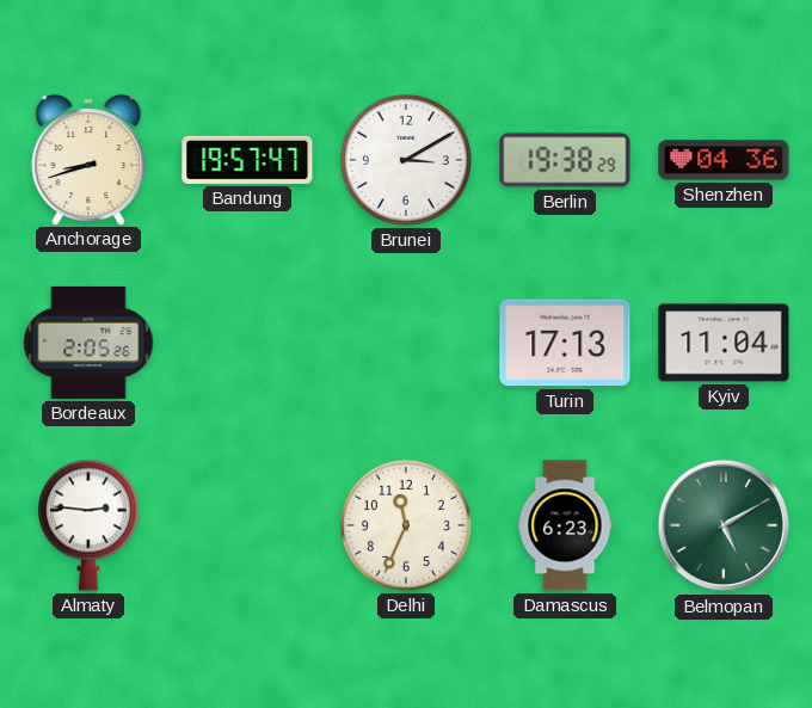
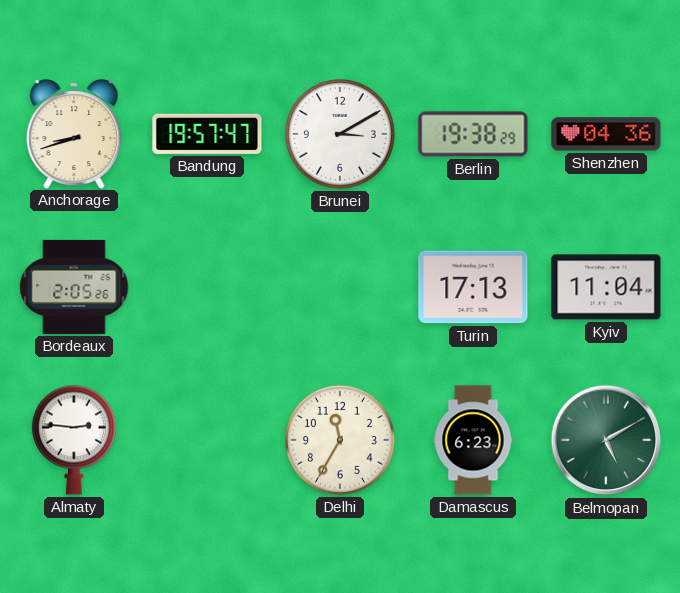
Delhi: 11:34 -> 11:35
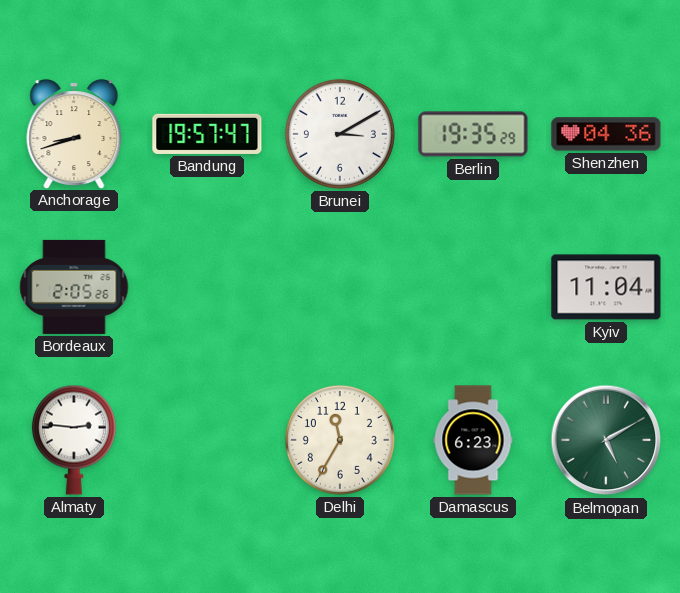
Berlin: 19:38 -> 19:35
Turin: 17:13 -> none
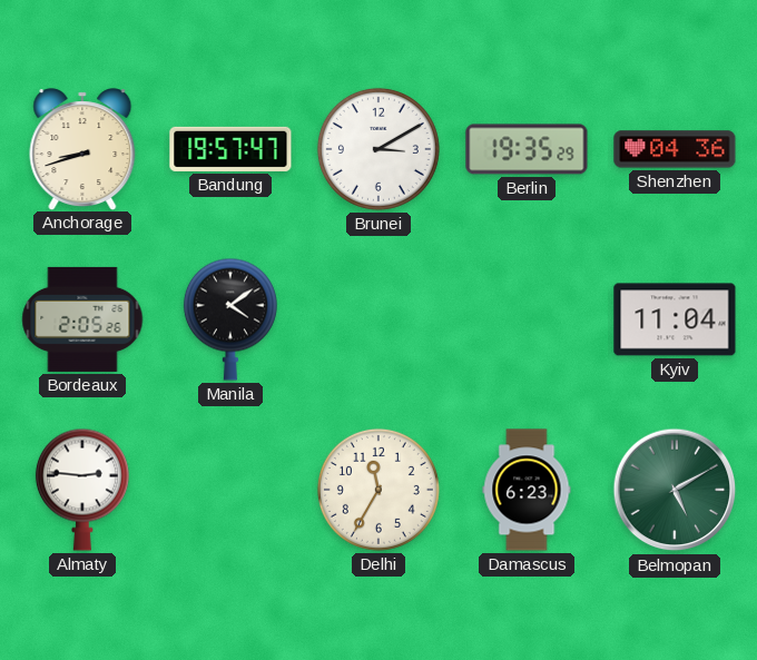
Manila: none -> 4:09
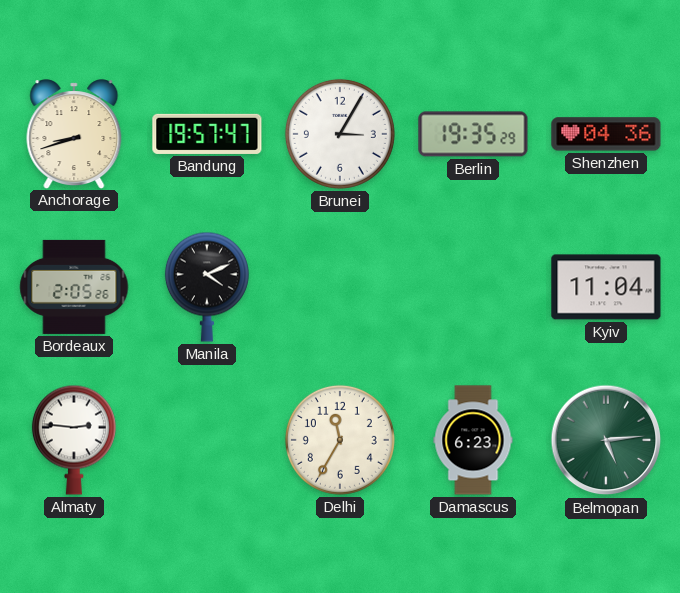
Brunei: 3:10 -> 3:05
Manila: 4:09 -> 4:11
Belmopan: 5:10 -> 5:14
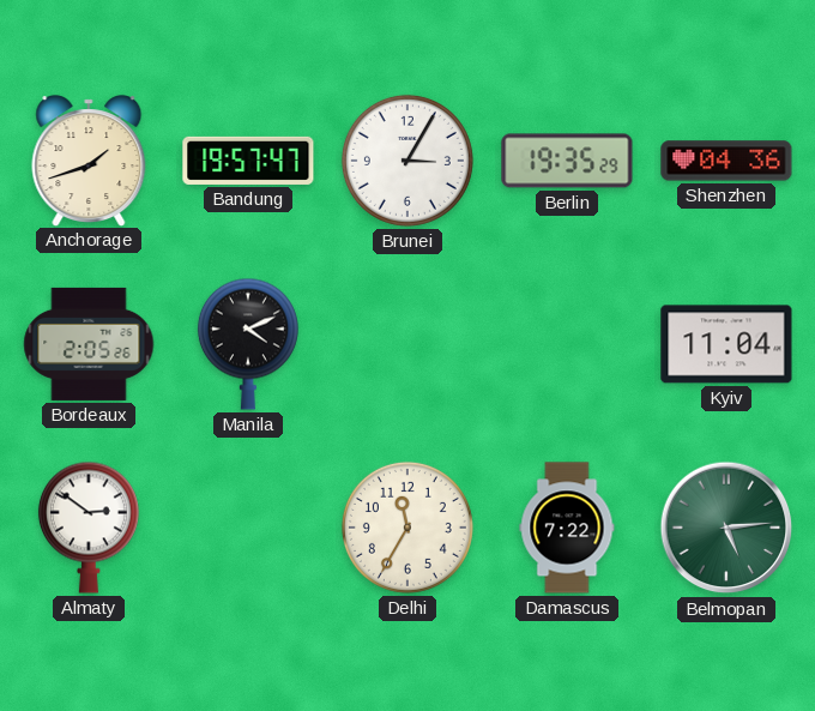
Anchorage: 8:42 -> 1:42
Almaty: 2:46 -> 2:51
Damascus: 6:23 -> 7:22
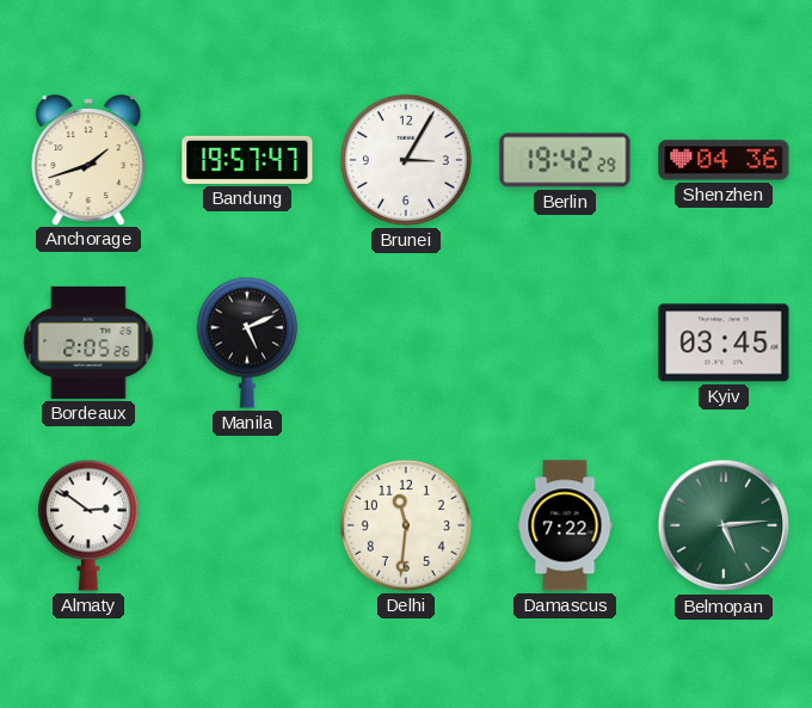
Berlin: 19:35 -> 19:42
Manila: 4:11 -> 5:11
Kyiv: 11:04 -> 03:45
Delhi: 11:35 -> 11:31
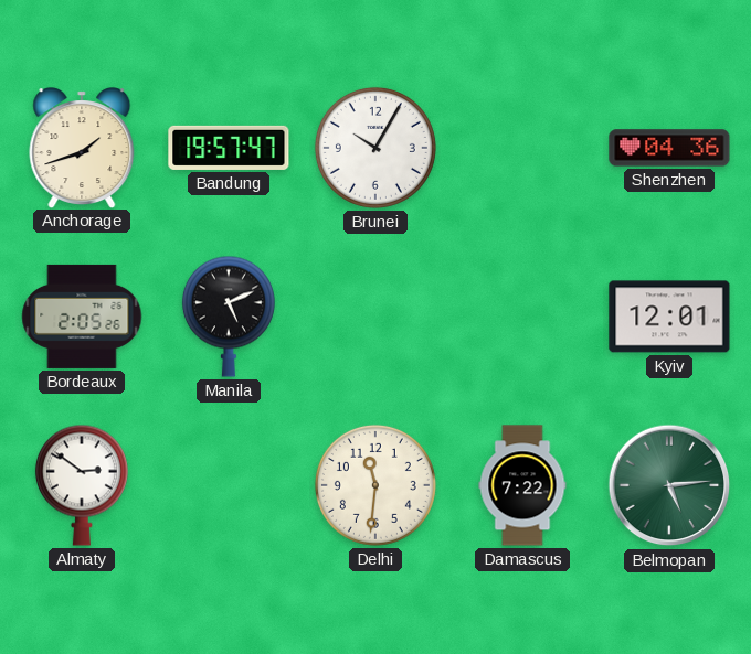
Brunei: 3:05 -> 10:05
Berlin: 19:42 -> none
Kyiv: 03:45 -> 12:01
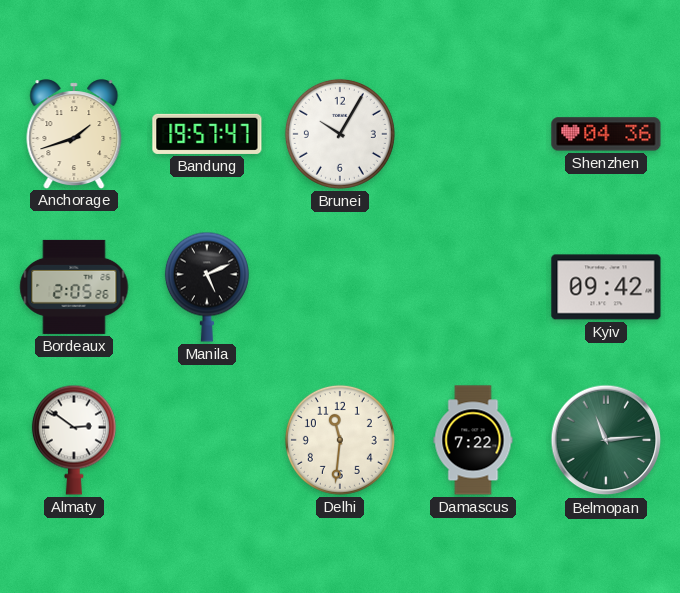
Kyiv: 12:01 -> 09:42
Belmopan: 5:14 -> 11:14
